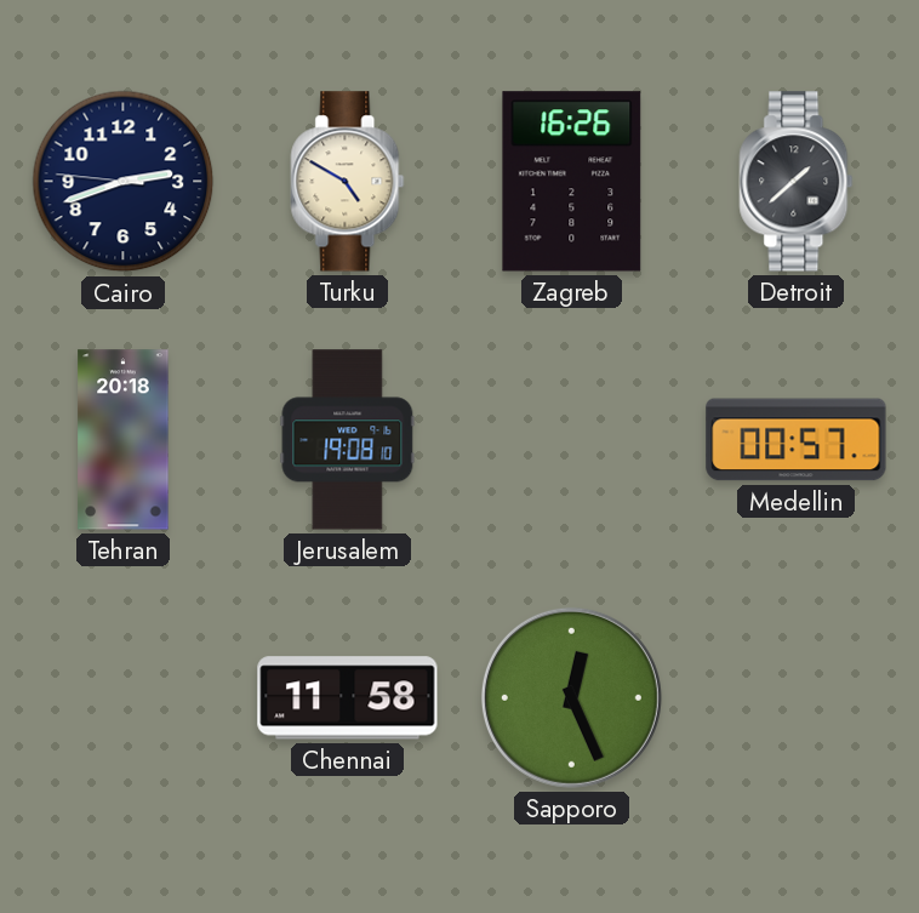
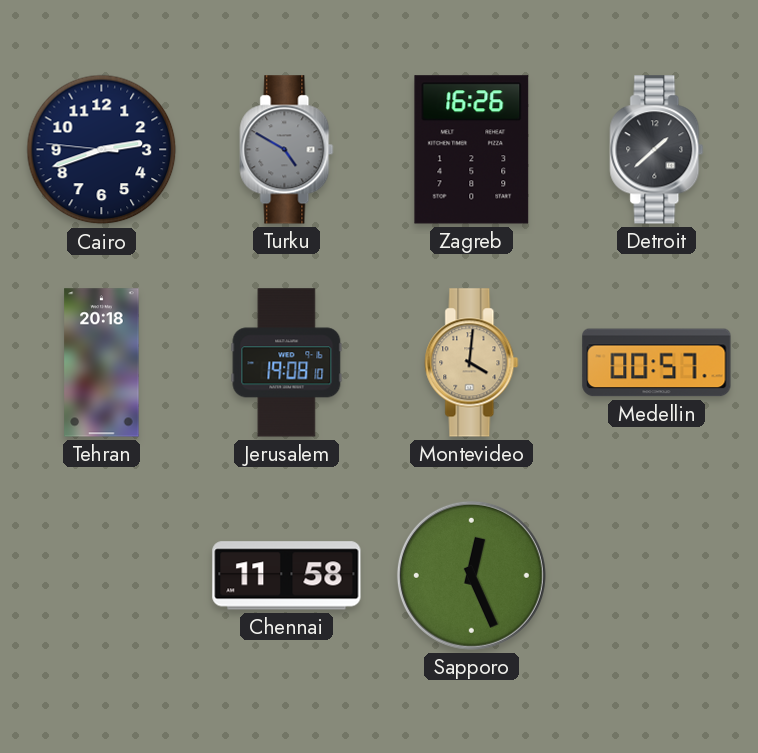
Turku dial: cream -> grey
Montevideo: none -> 4:01
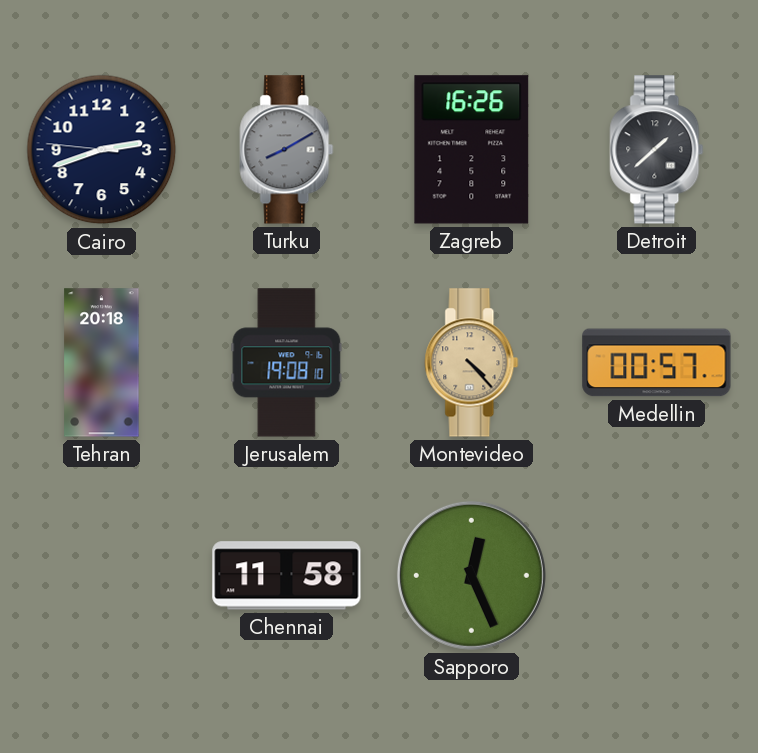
Turku: 4:50 -> 8:10
Montevideo: 4:01 -> 4:23
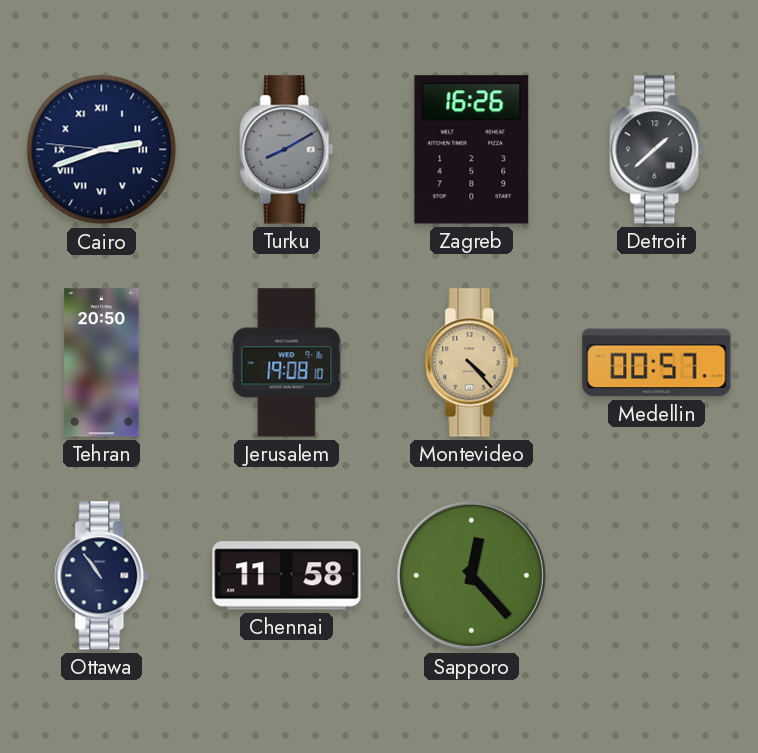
Cairo numerals: Arabic -> Roman
Tehran: 20:18 -> 20:50
Ottawa: none -> 10:54
Sapporo: 12:26 -> 12:23
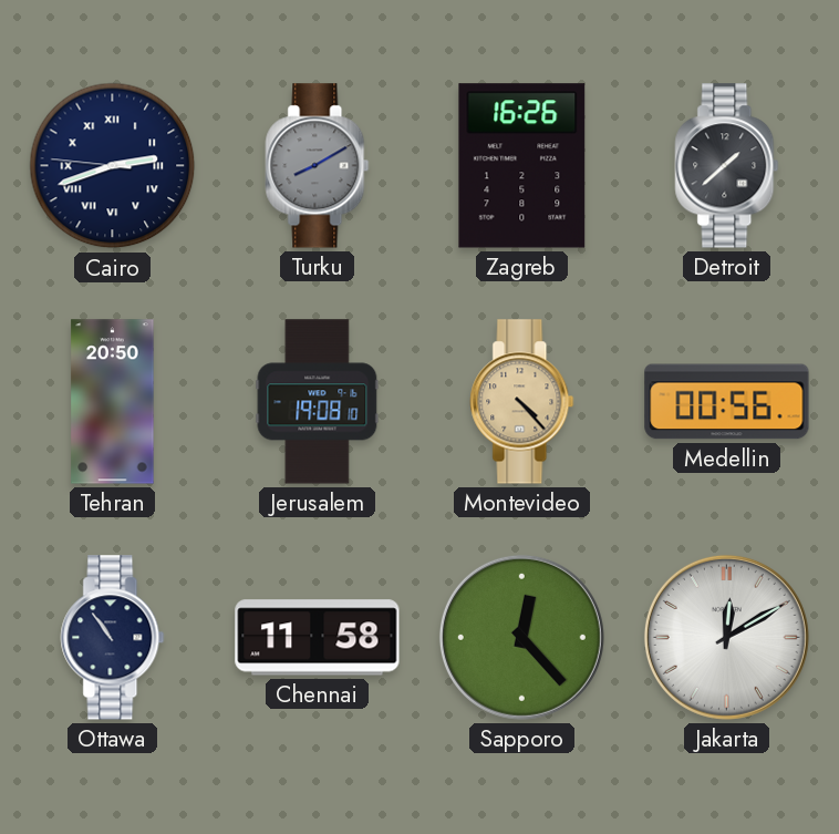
Medellin: 00:57 -> 00:56
Jakarta: none -> 12:10
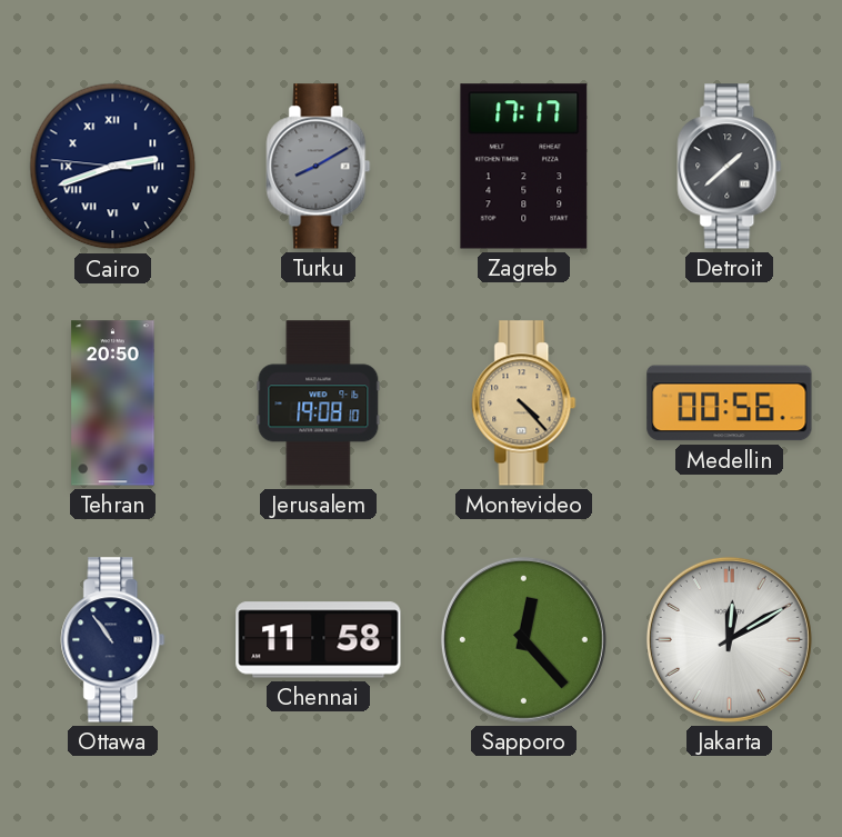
Zagreb: 16:26 -> 17:17
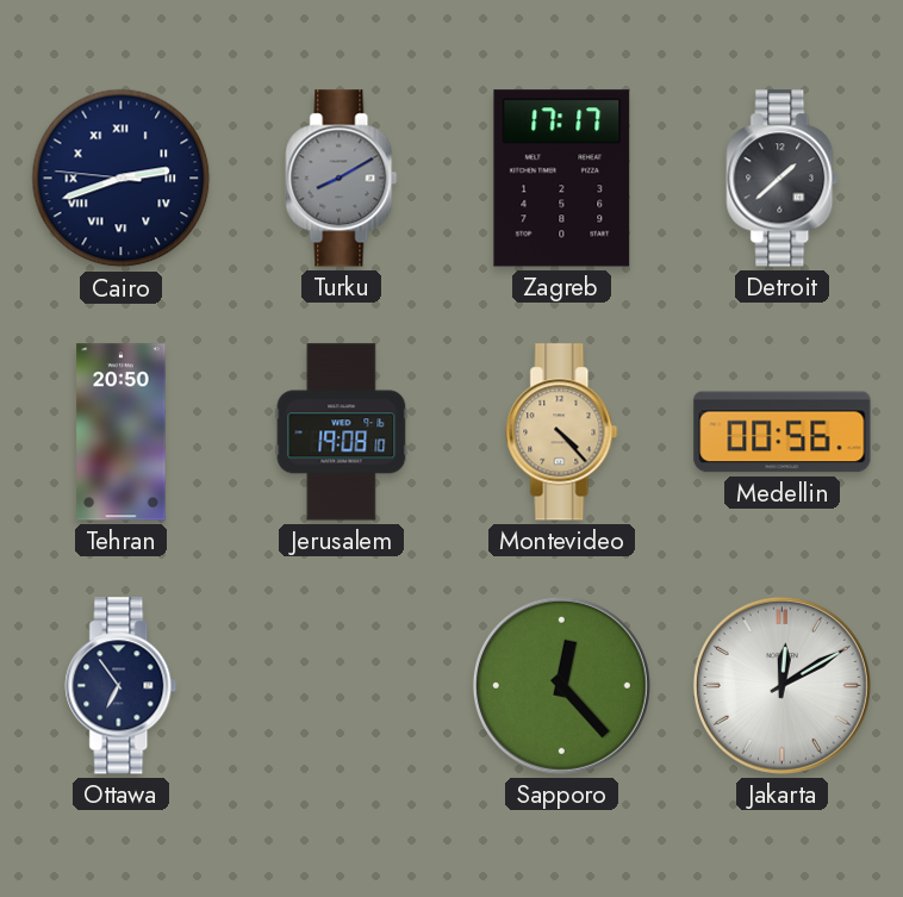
Ottawa: 10:54 -> 6:54
Chennai: 11:58 -> none
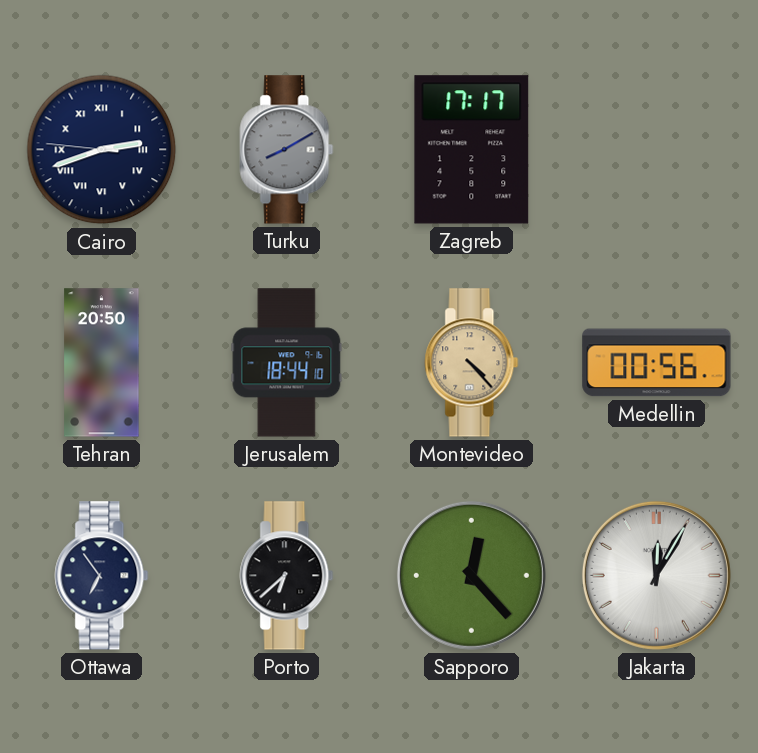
Detroit: 1:38 -> none
Jerusalem: 19:08 -> 18:44
Porto: none -> 6:38
Jakarta: 12:10 -> 12:05
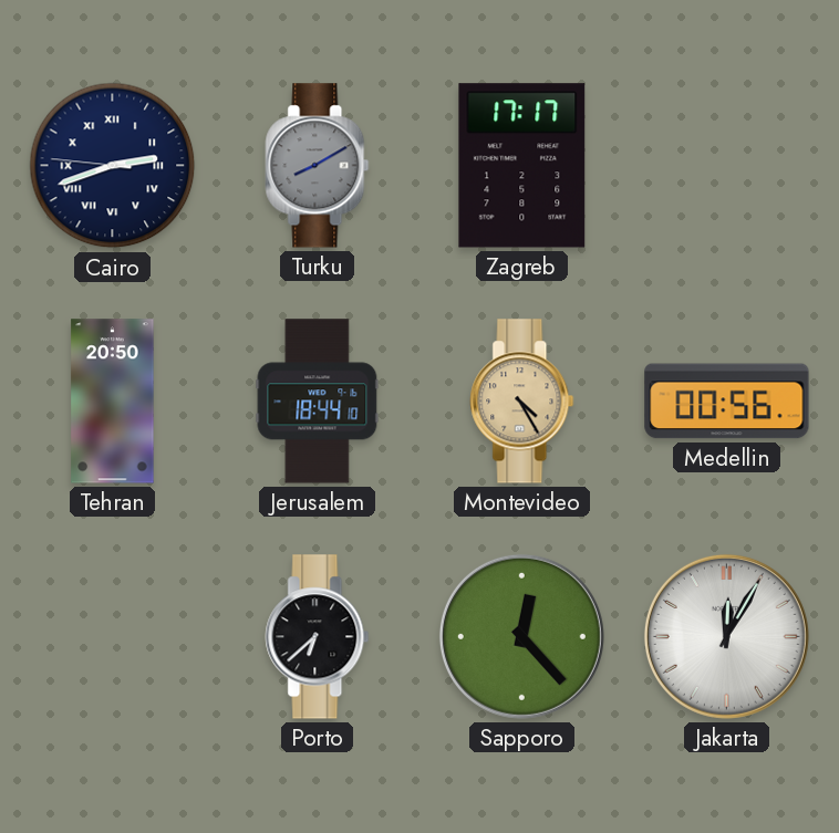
Montevideo: 4:23 -> 4:25
Ottawa: 6:54 -> none
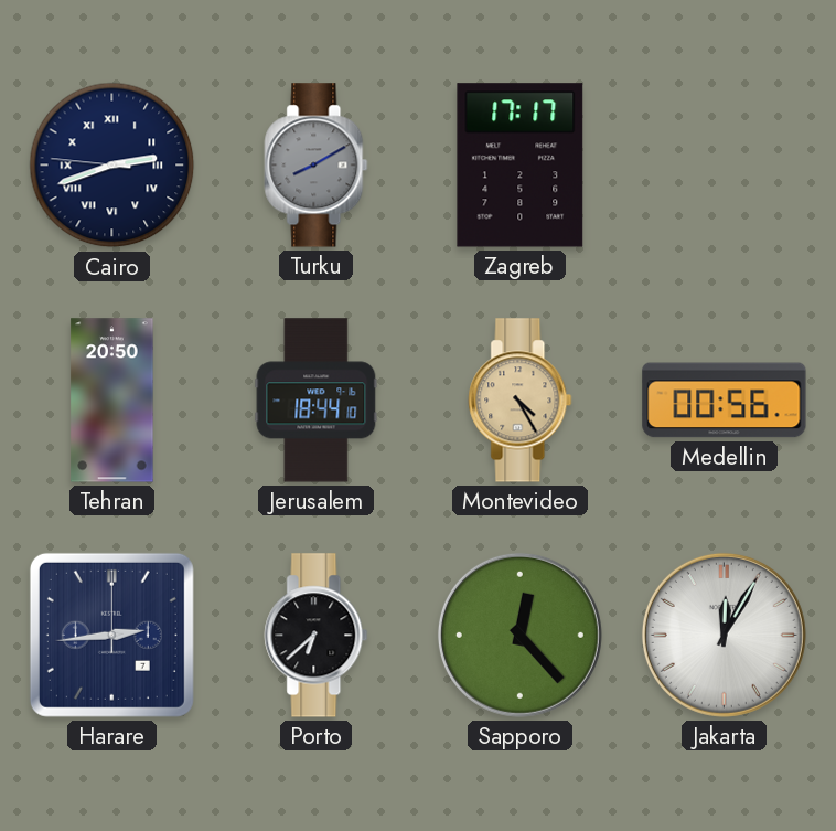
Harare: none -> 2:44
